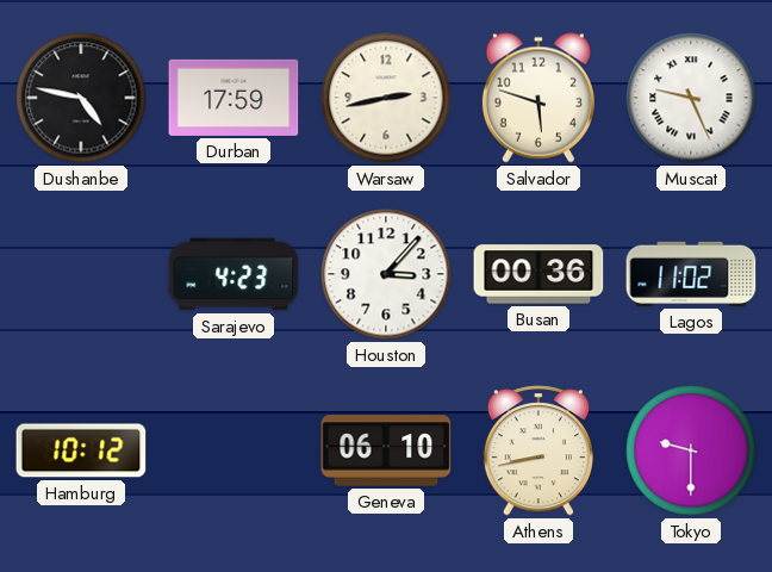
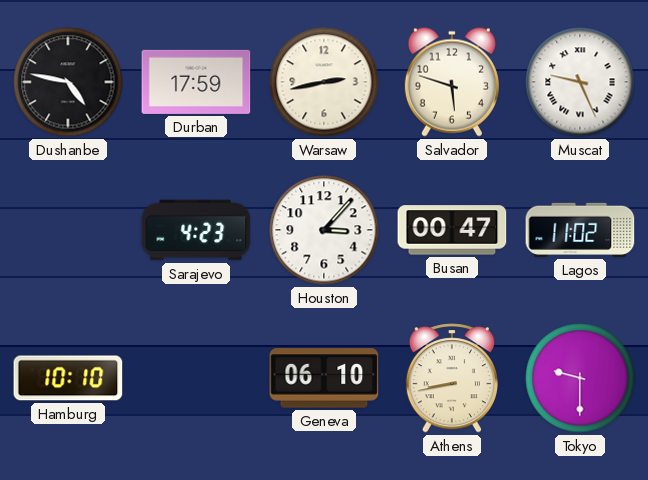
Busan: 00:36 -> 00:47
Hamburg: 10:12 -> 10:10
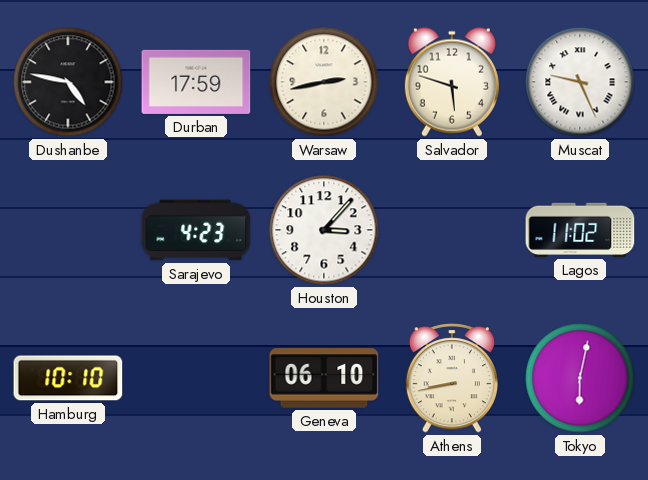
Busan: 00:47 -> none
Tokyo: 9:30 -> 6:02
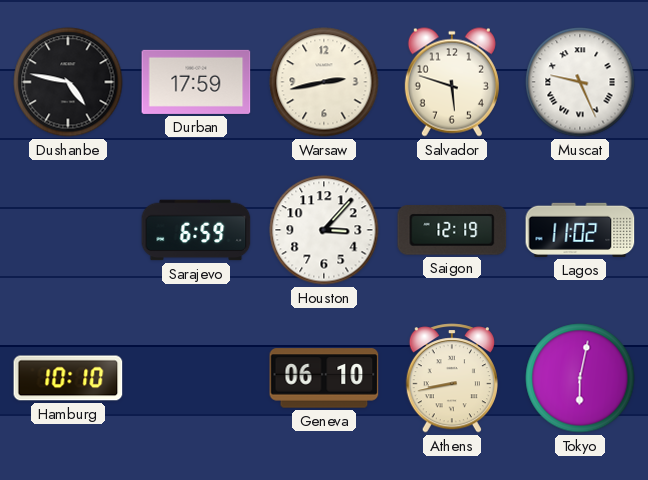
Sarajevo: 4:23 -> 6:59
Saigon: none -> 12:19
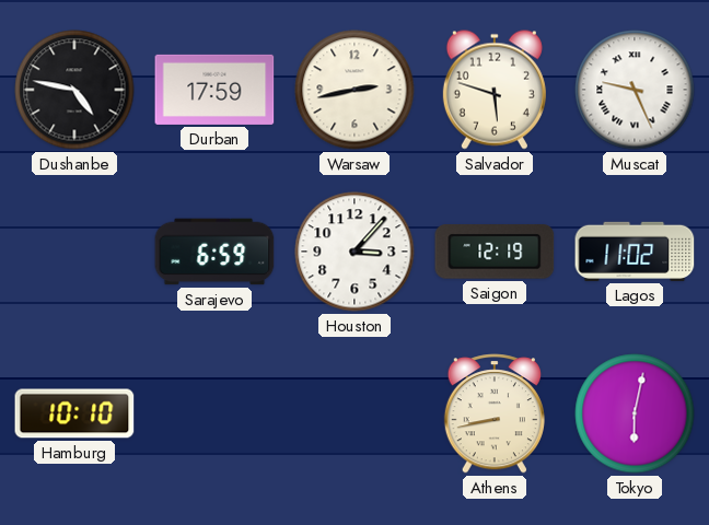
Geneva: 06:10 -> none
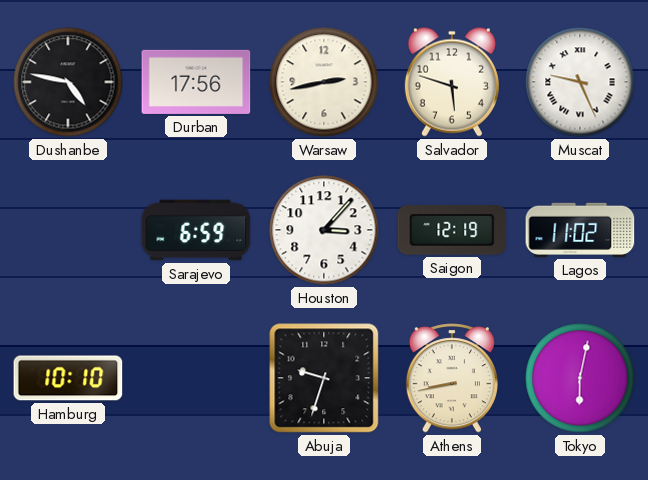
Durban: 17:59 -> 17:56
Abuja: none -> 9:33
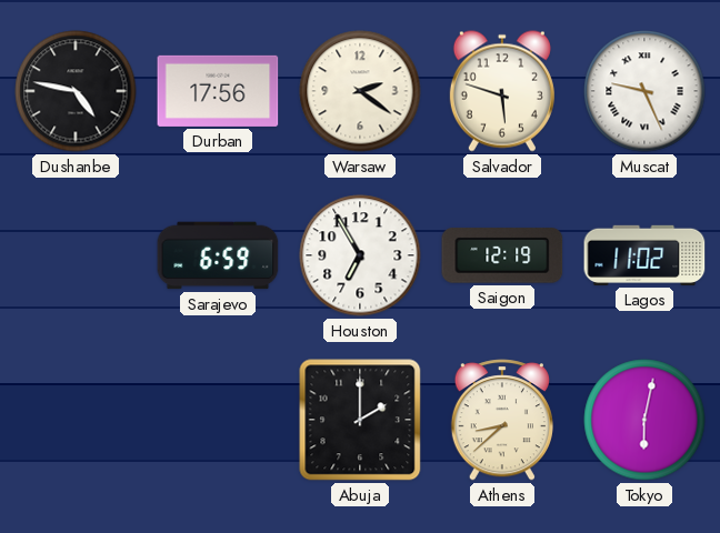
Warsaw: 2:43 -> 2:21
Houston: 3:07 -> 6:55
Hamburg: 10:10 -> none
Abuja: 9:33 -> 2:00
Athens: 8:43 -> 8:38
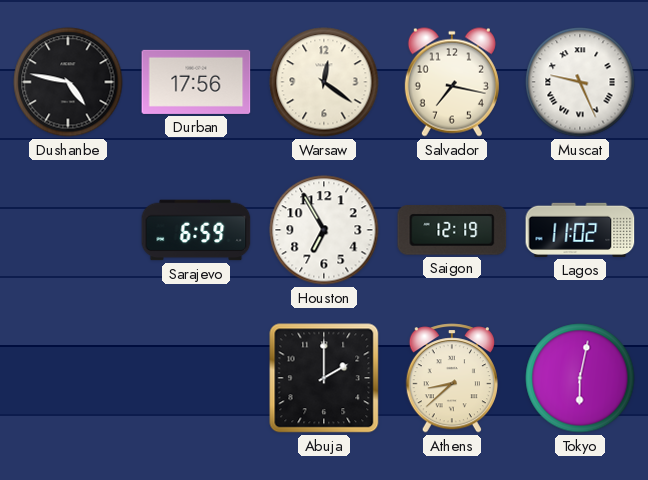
Warsaw: 2:21 -> 12:21
Salvador: 5:48 -> 7:17
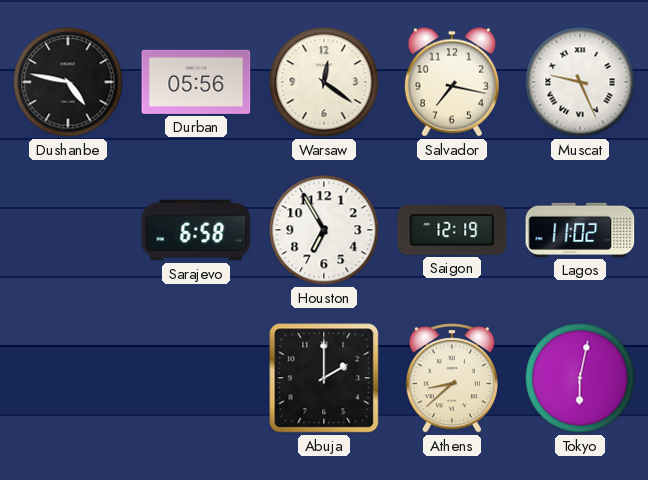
Durban: 17:56 -> 05:56
Sarajevo: 6:59 -> 6:58
